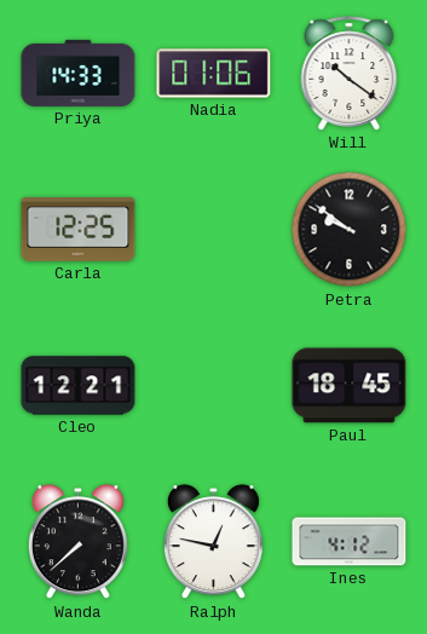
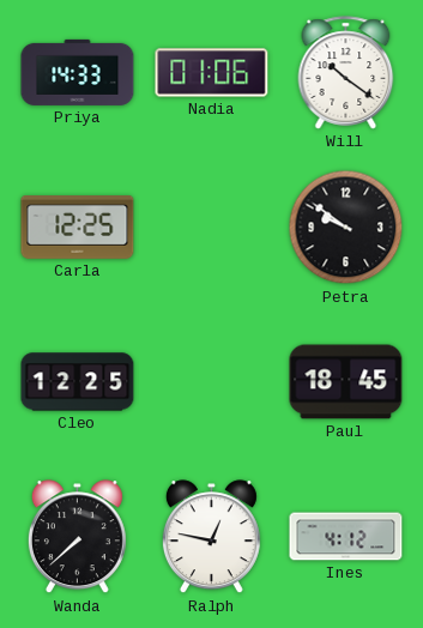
Cleo: 12:21 -> 12:25
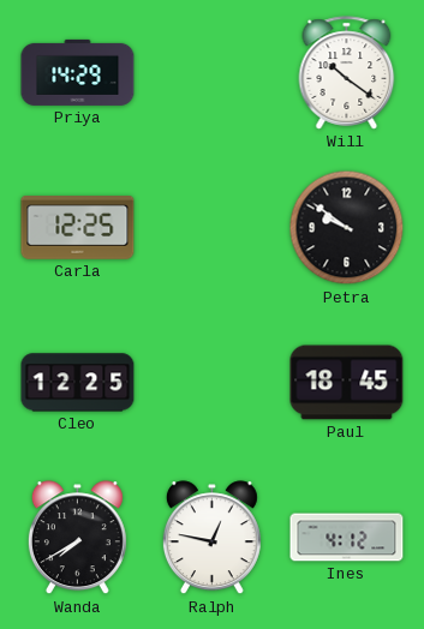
Priya: 14:33 -> 14:29
Nadia: 01:06 -> none
Wanda: 7:38 -> 7:40
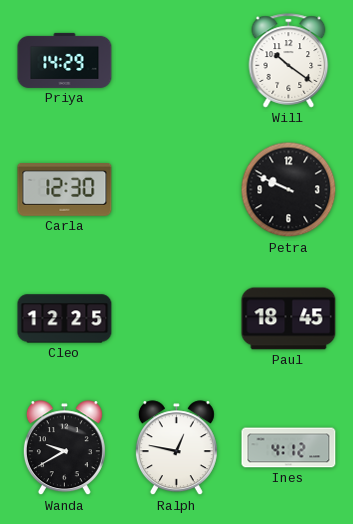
Carla: 12:25 -> 12:30
Petra: 9:51 -> 9:49
Wanda: 7:40 -> 9:40
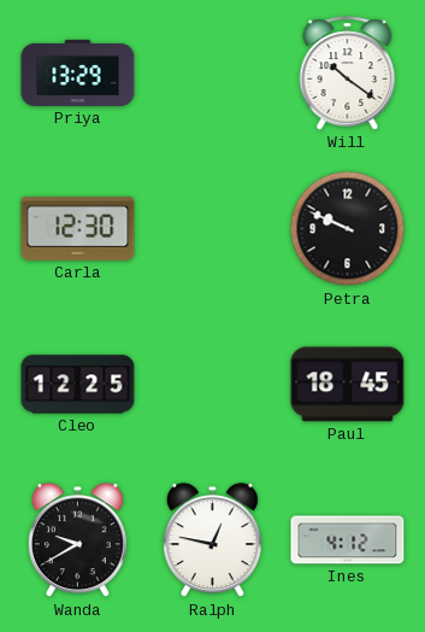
Priya: 14:29 -> 13:29
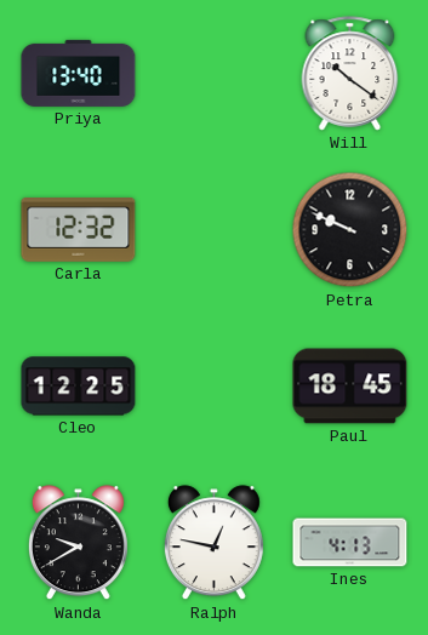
Priya: 13:29 -> 13:40
Carla: 12:30 -> 12:32
Ines: 4:12 -> 4:13
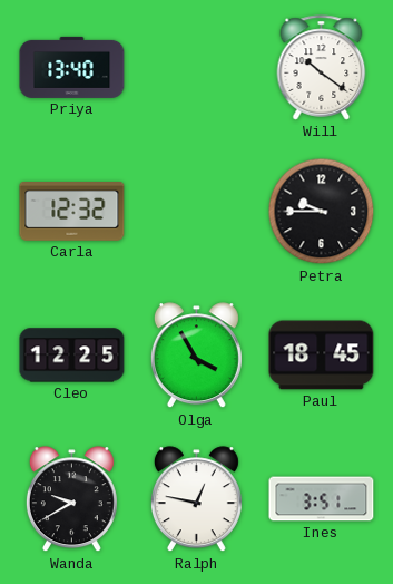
Petra: 9:49 -> 9:45
Olga: none -> 3:55
Ines: 4:13 -> 3:51
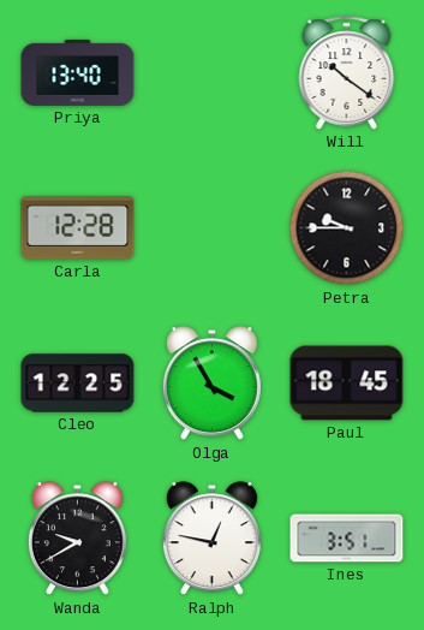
Carla: 12:32 -> 12:28
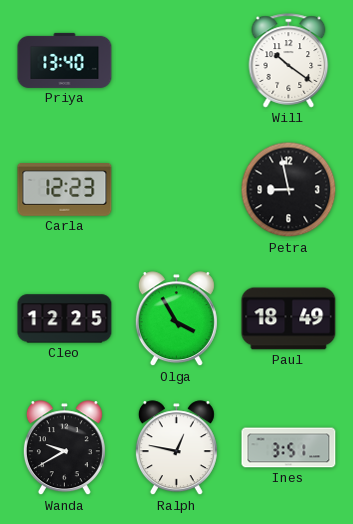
Carla: 12:28 -> 12:23
Petra: 9:45 -> 8:58
Paul: 18:45 -> 18:49
